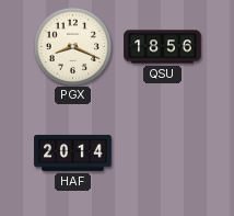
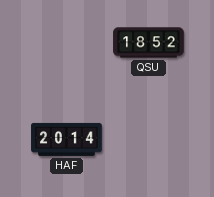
PGX: 8:19 -> none
QSU: 18:56 -> 18:52
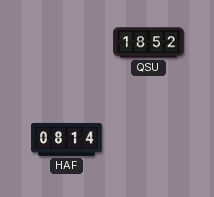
HAF: 20:14 -> 08:14
